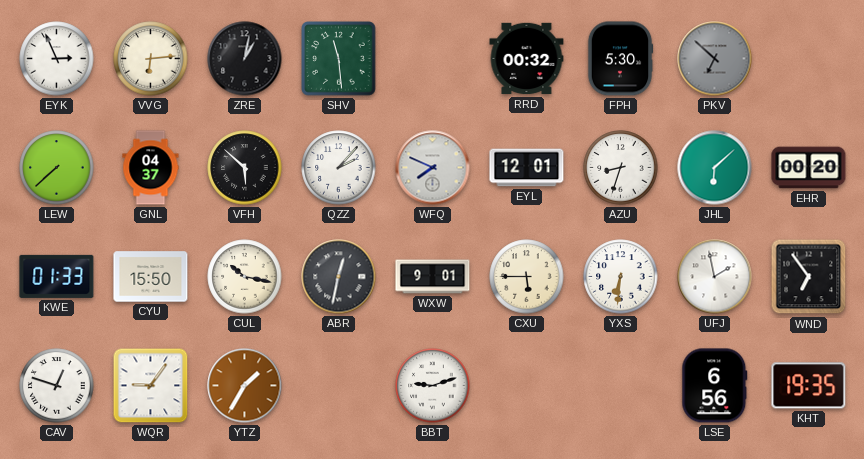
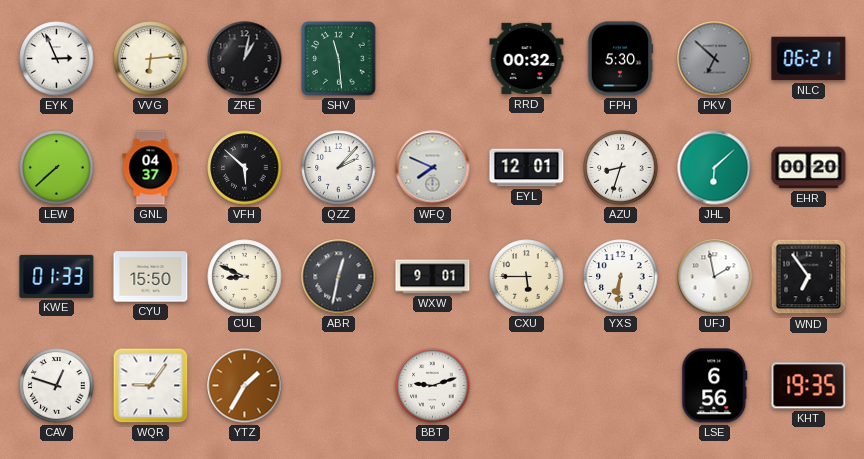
NLC: none -> 06:21
CUL: 10:17 -> 8:49
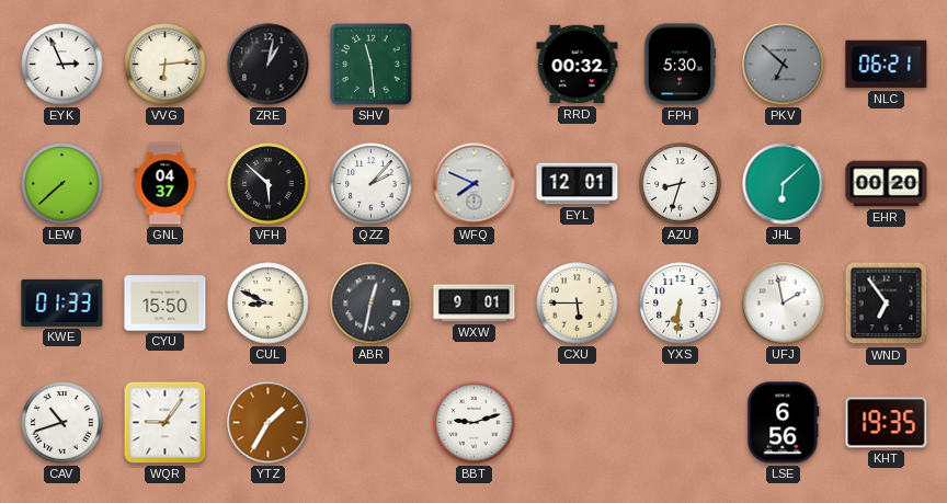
CAV: 12:48 -> 10:42
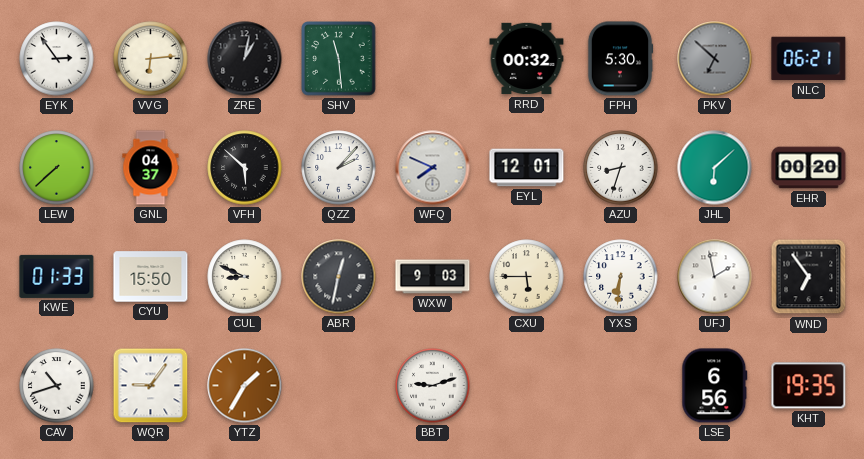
EYK: 2:56 -> 2:54
WXW: 9:01 -> 9:03
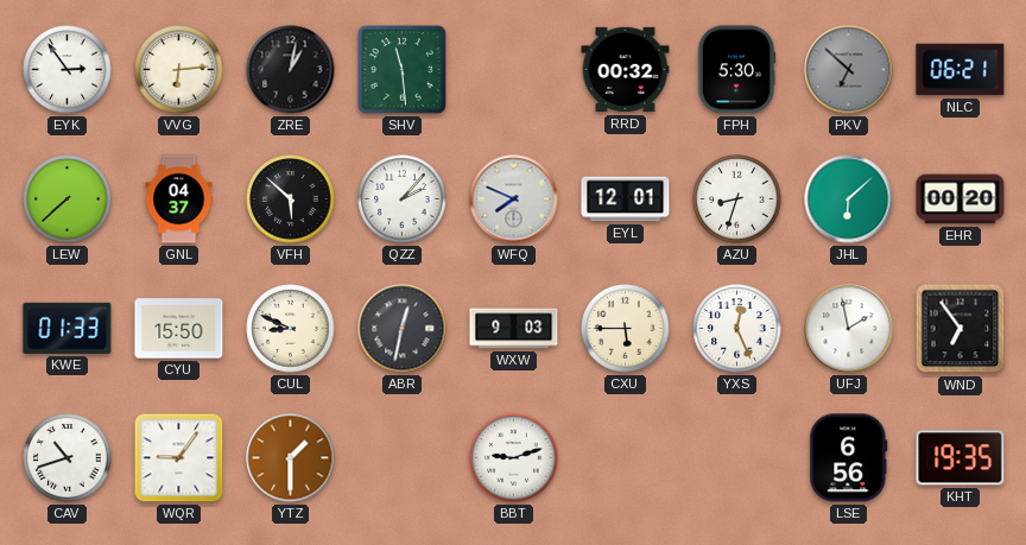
YXS: 6:31 -> 12:26
YTZ: 1:35 -> 1:30
